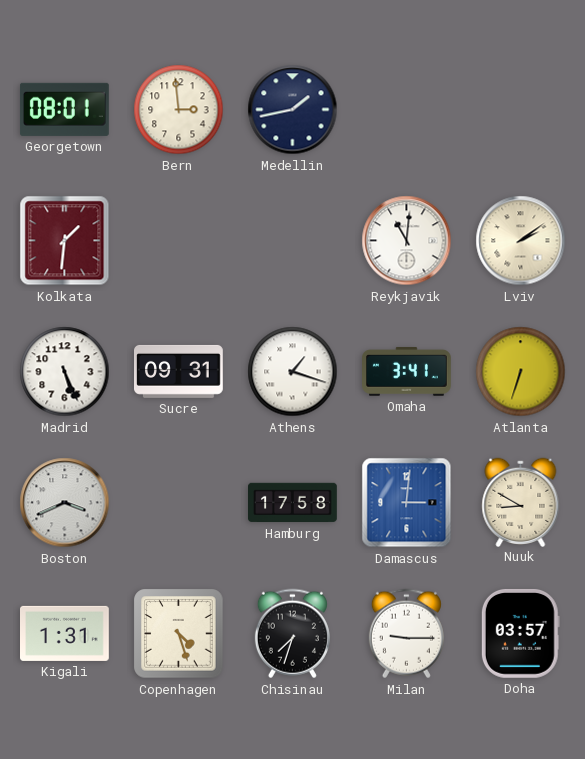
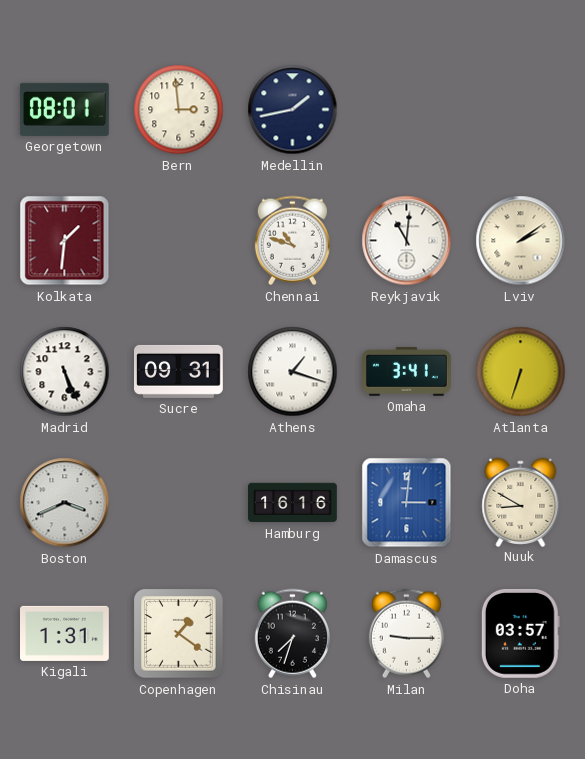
Chennai: none -> 10:48
Hamburg: 17:58 -> 16:16
Copenhagen: 4:27 -> 1:21
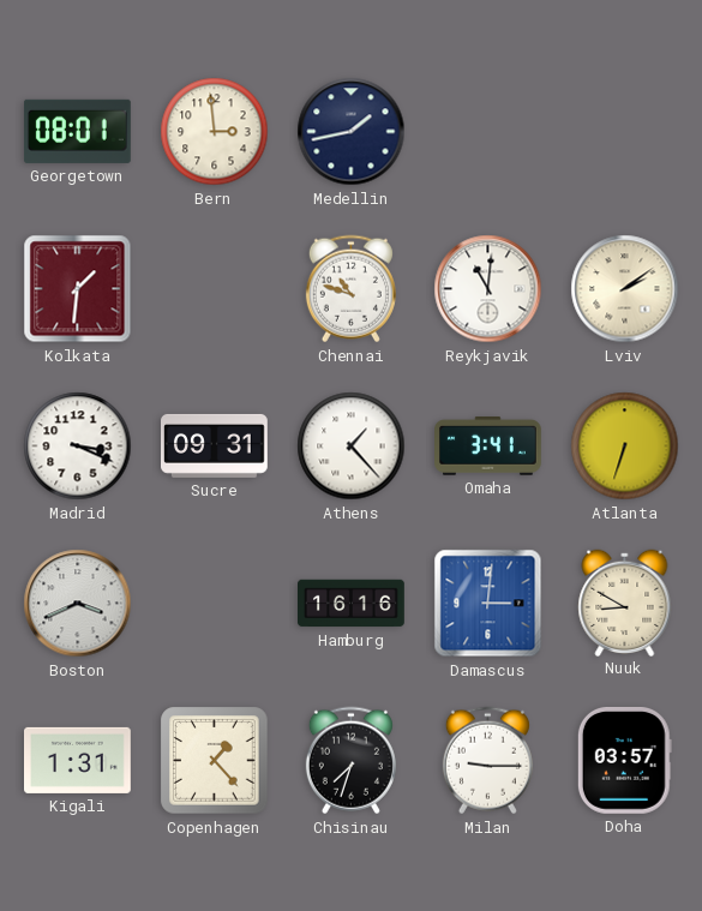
Madrid: 5:26 -> 3:19
Athens: 1:18 -> 1:23
Copenhagen: 1:21 -> 1:23
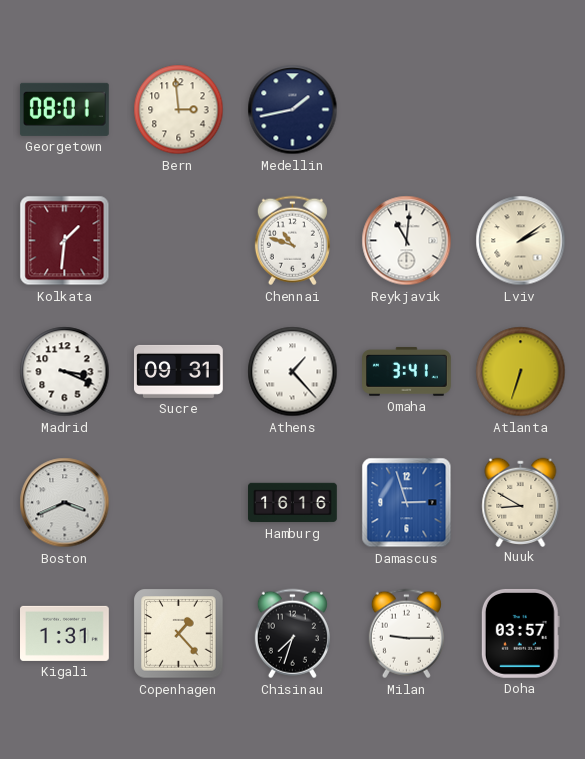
Damascus: 3:01 -> 2:57
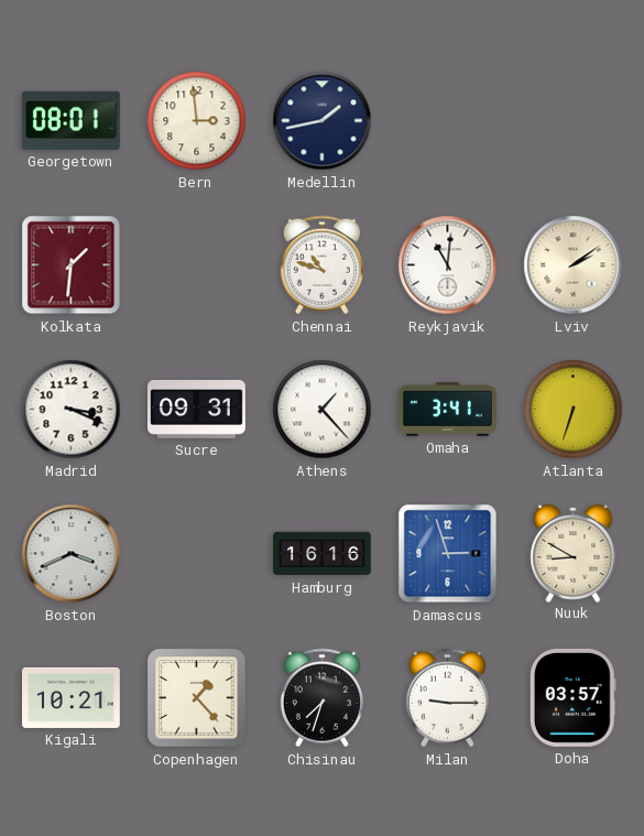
Kigali: 1:31 -> 10:21
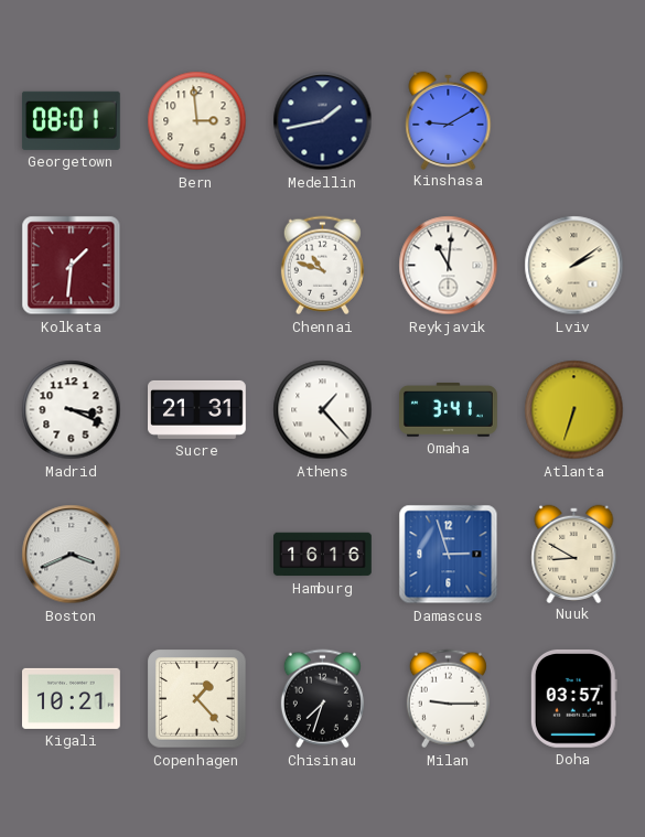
Kinshasa: none -> 9:10
Sucre: 09:31 -> 21:31
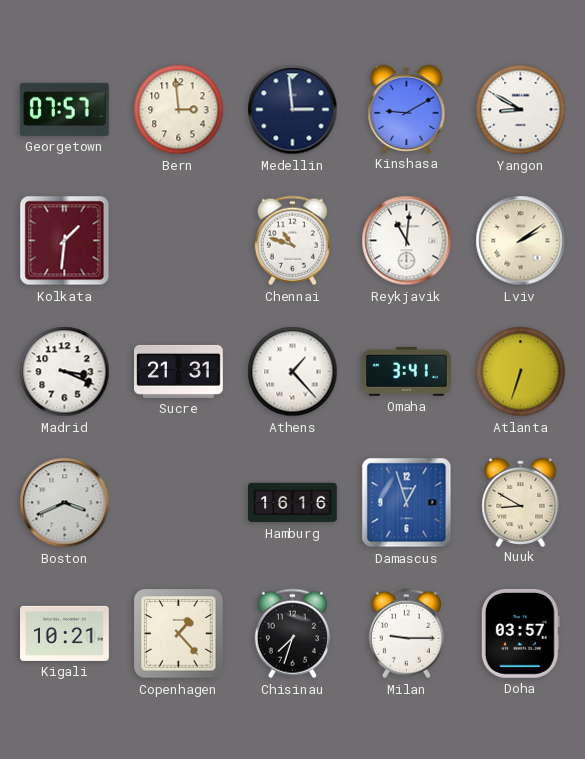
Georgetown: 08:01 -> 07:57
Medellin: 1:43 -> 2:59
Yangon: none -> 8:50
Damascus: 2:57 -> 12:57
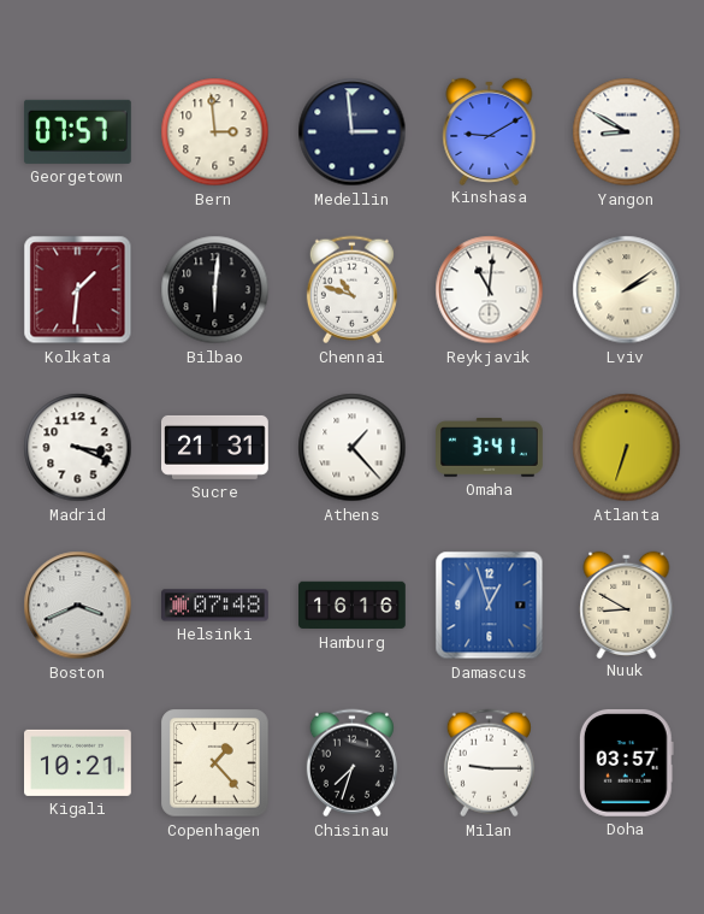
Bilbao: none -> 6:01
Helsinki: none -> 07:48
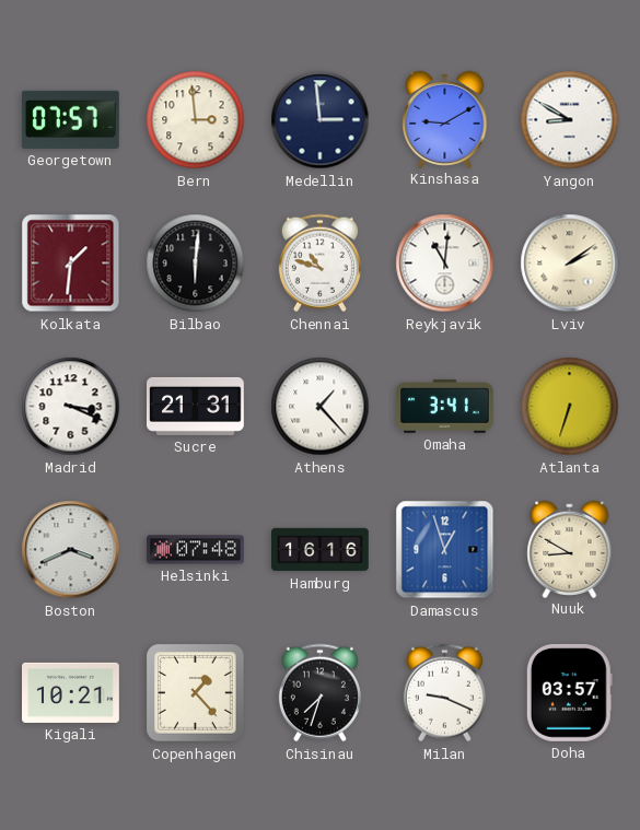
Milan: 9:15 -> 9:19
